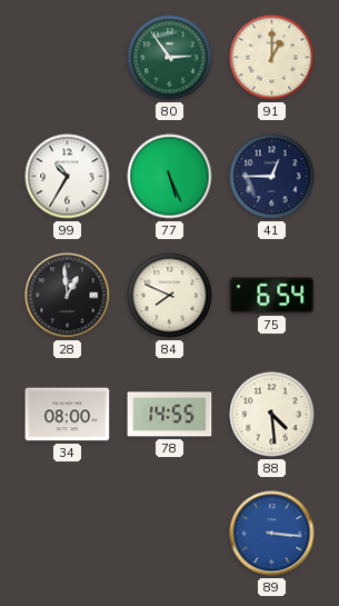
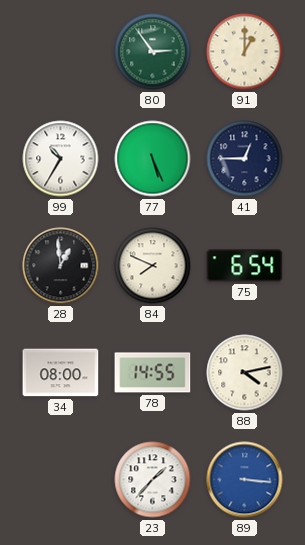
88: 4:29 -> 4:13
23: none -> 1:37
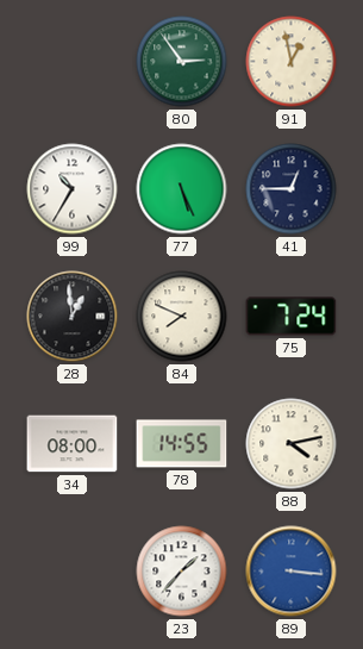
91: 1:00 -> 12:58
75: 6:54 -> 7:24
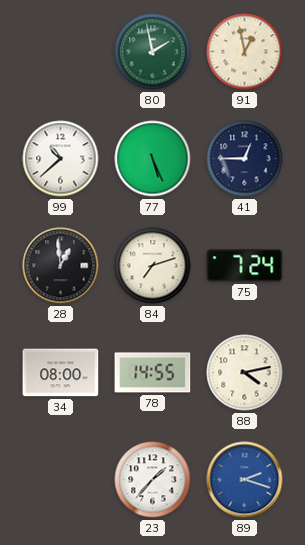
80: 2:54 -> 1:58
99: 10:35 -> 10:38
84: 7:49 -> 7:12
89: 3:16 -> 2:18
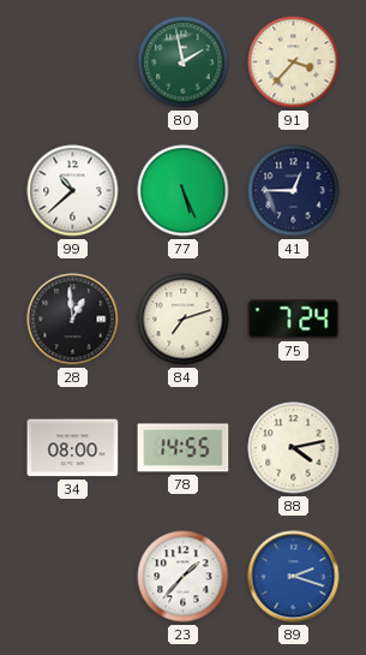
91: 12:58 -> 3:37
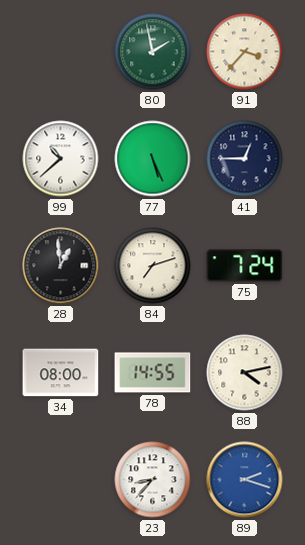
23: 1:37 -> 8:37
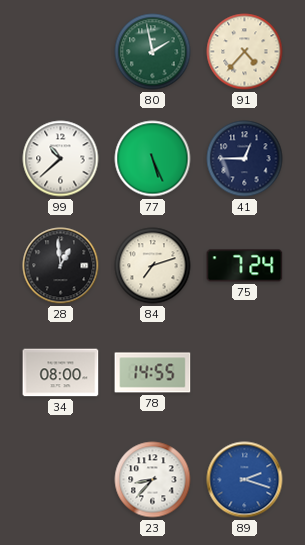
91: 3:37 -> 4:37
88: 4:13 -> none
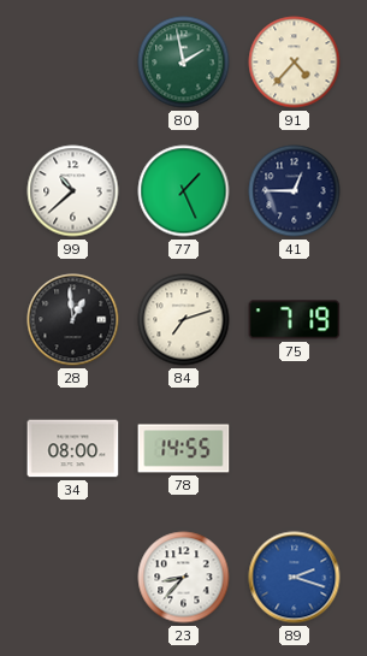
77: 5:26 -> 1:26
75: 7:24 -> 7:19
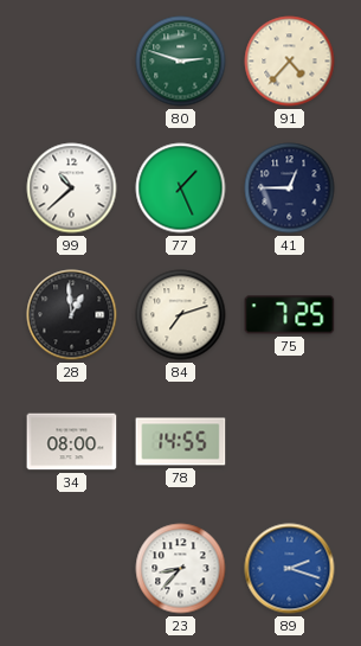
80: 1:58 -> 2:48
75: 7:19 -> 7:25
